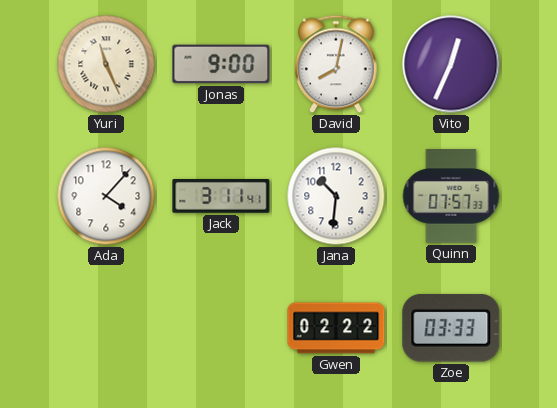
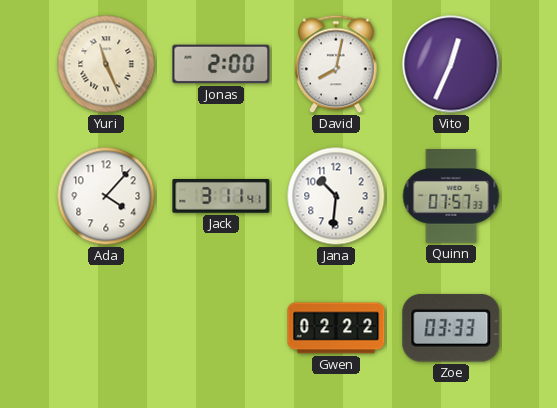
Jonas: 9:00 -> 2:00
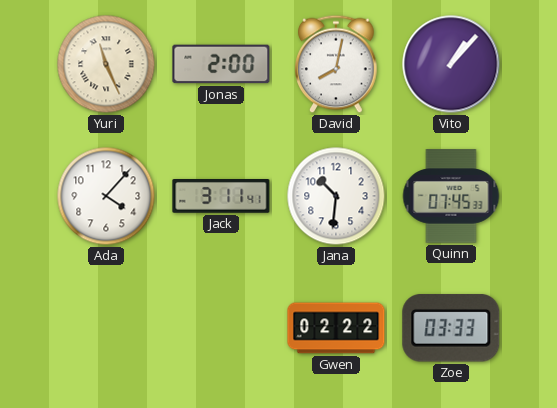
Vito: 12:34 -> 1:07
Quinn: 07:57 -> 07:45
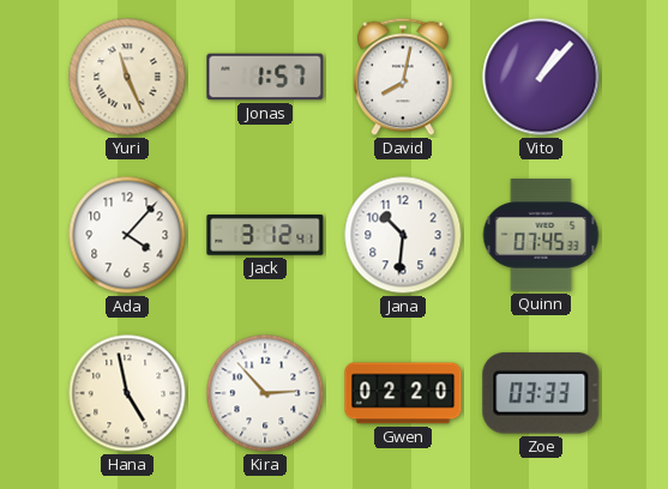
Jonas: 2:00 -> 1:57
Jack: 3:11 -> 3:12
Hana: none -> 4:58
Kira: none -> 2:53
Gwen: 02:22 -> 02:20
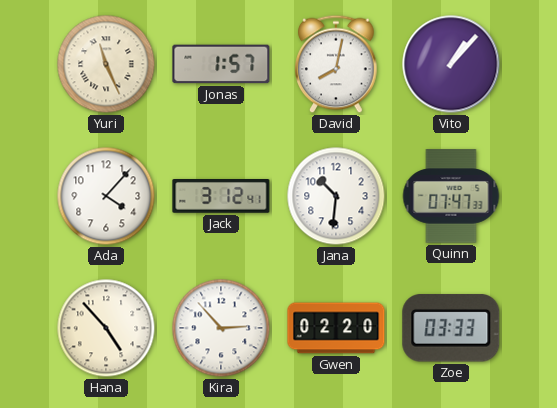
Quinn: 07:45 -> 07:47
Hana: 4:58 -> 4:53
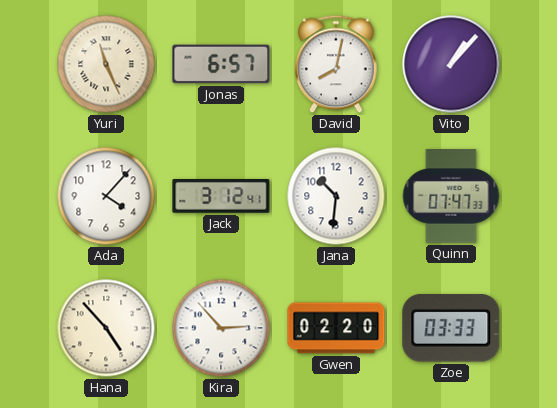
Jonas: 1:57 -> 6:57
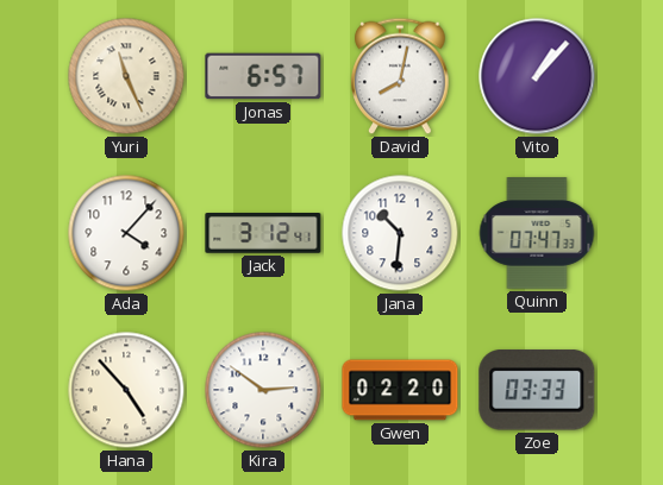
Kira: 2:53 -> 2:51
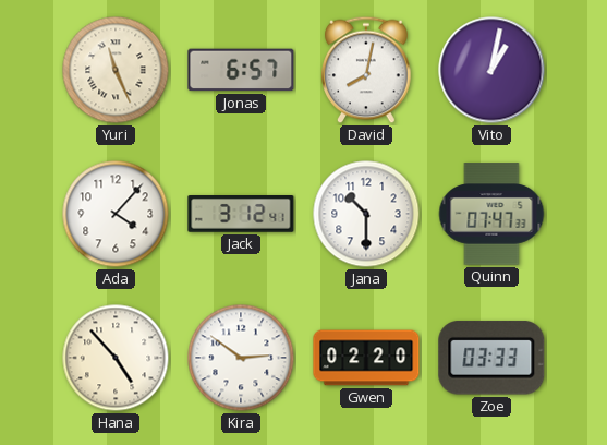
Vito: 1:07 -> 1:02
Jana: 10:31 -> 10:30
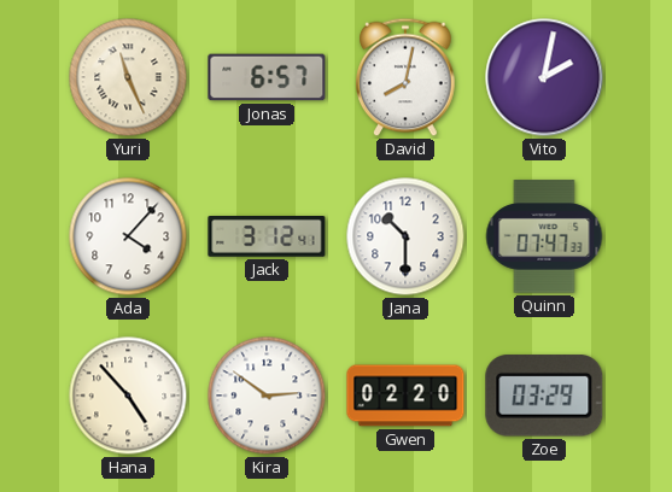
Vito: 1:02 -> 2:02
Zoe: 03:33 -> 03:29
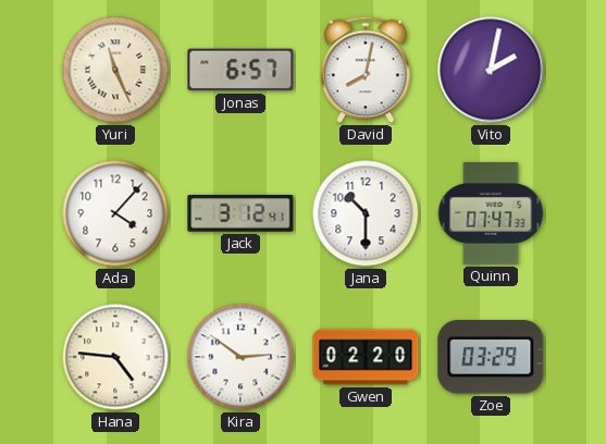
Hana: 4:53 -> 4:46
